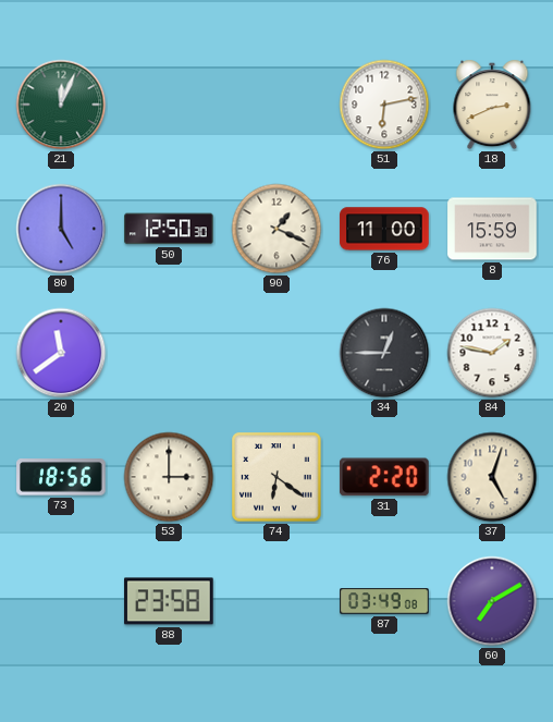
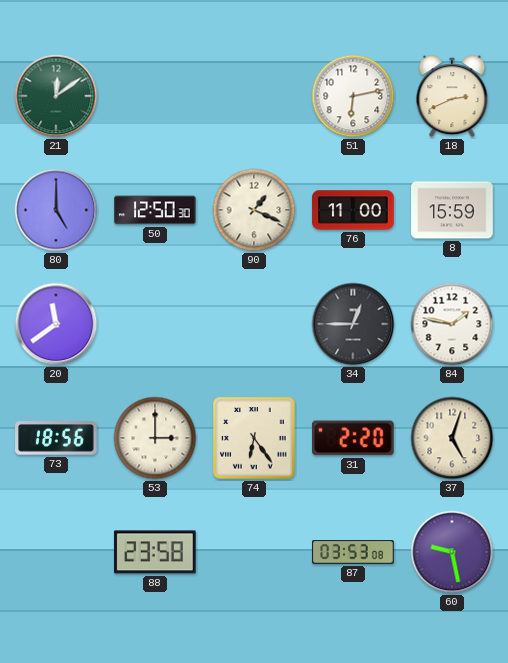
21: 12:04 -> 12:09
74: 6:21 -> 6:24
87: 03:49 -> 03:53
60: 7:10 -> 9:28
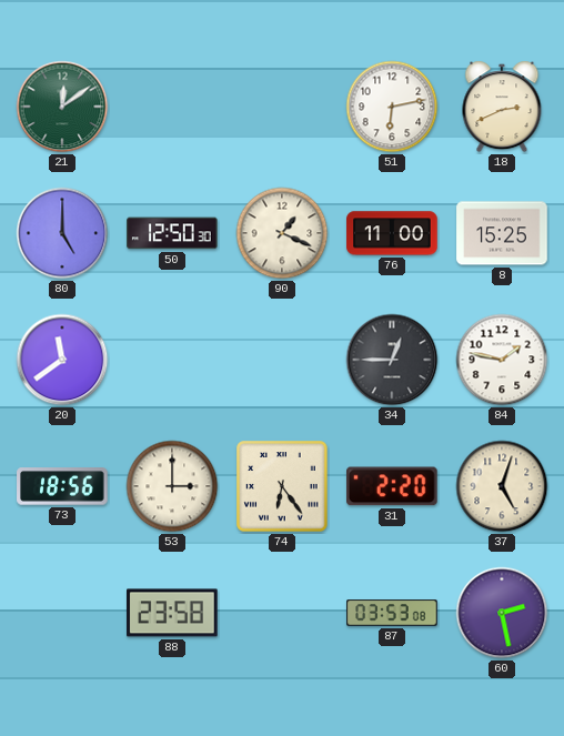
8: 15:59 -> 15:25
60: 9:28 -> 2:28
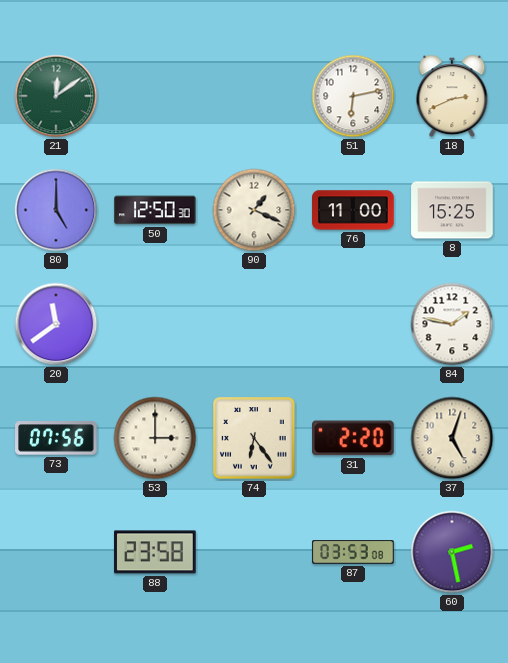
34: 12:45 -> none
73: 18:56 -> 07:56
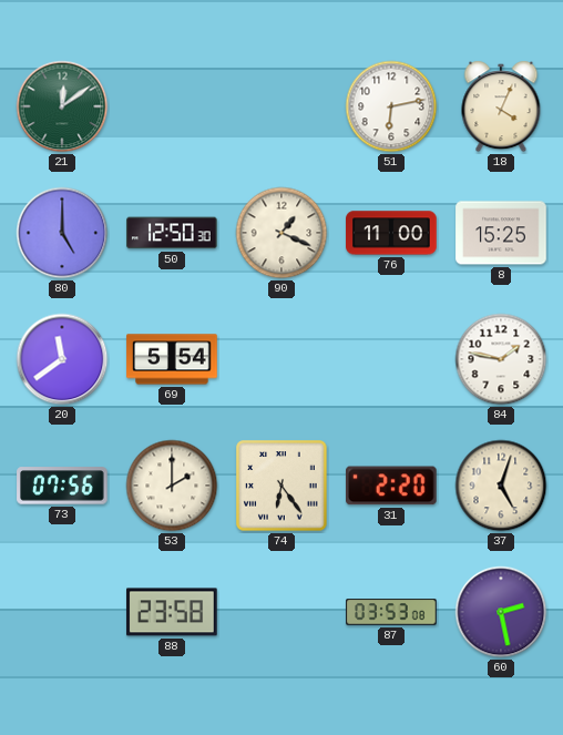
18: 2:41 -> 4:04
69: none -> 5:54
53: 3:00 -> 2:00
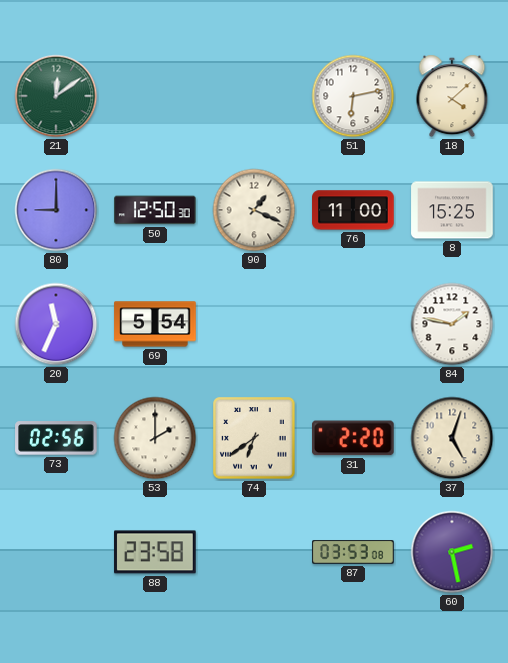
18: 4:04 -> 4:08
80: 5:00 -> 9:00
20: 11:39 -> 11:34
73: 07:56 -> 02:56
74: 6:24 -> 6:39
